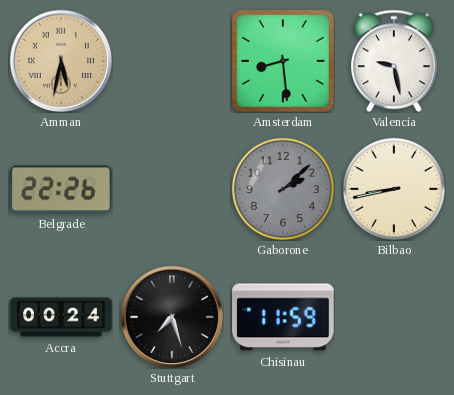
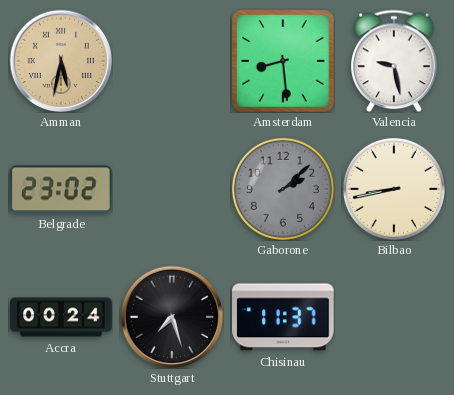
Belgrade: 22:26 -> 23:02
Chisinau: 11:59 -> 11:37
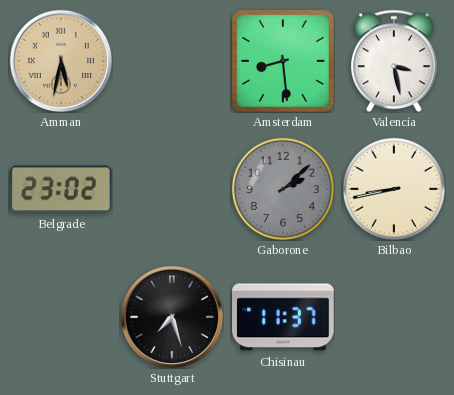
Valencia: 9:28 -> 3:28
Accra: 00:24 -> none
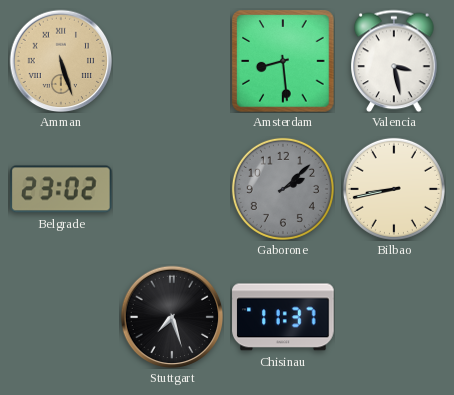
Amman: 5:32 -> 5:27
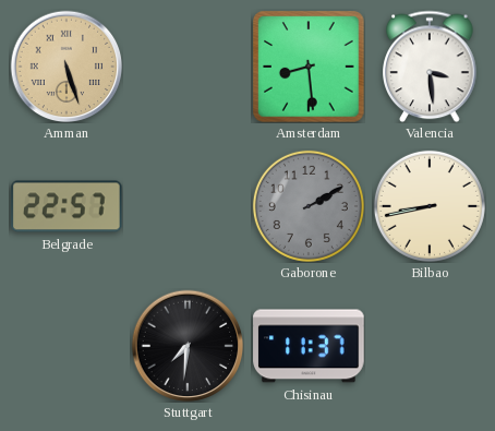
Valencia: 3:28 -> 3:29
Belgrade: 23:02 -> 22:57
Gaborone: 2:08 -> 2:10
Stuttgart: 7:27 -> 7:31
